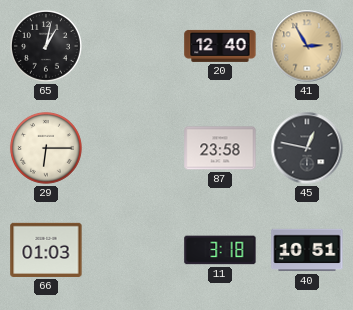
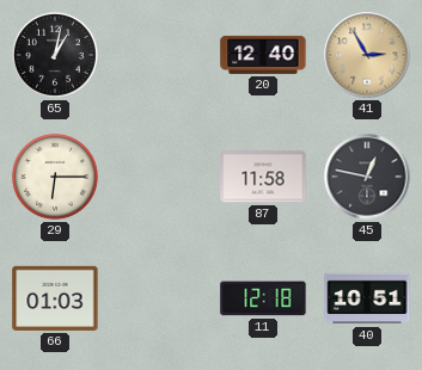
87: 23:58 -> 11:58
11: 3:18 -> 12:18
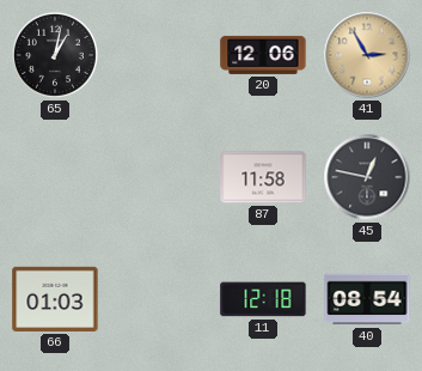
20: 12:40 -> 12:06
29: 6:15 -> none
40: 10:51 -> 08:54
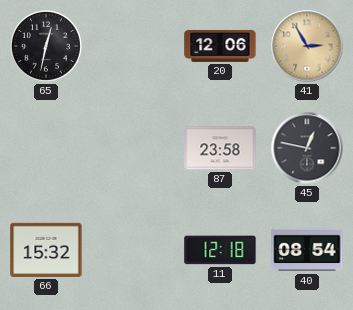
65: 1:02 -> 12:32
87: 11:58 -> 23:58
66: 01:03 -> 15:32
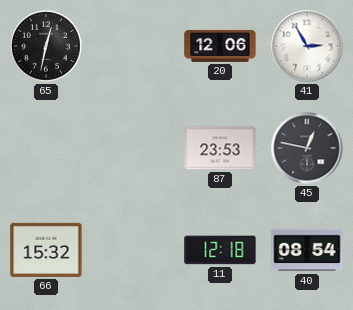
41 dial: champagne -> white
87: 23:58 -> 23:53
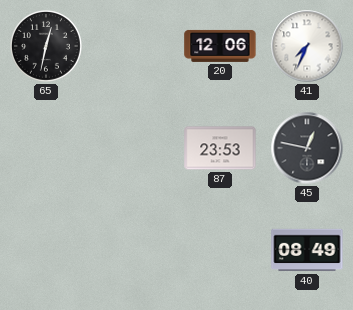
41: 2:55 -> 7:34
66: 15:32 -> none
11: 12:18 -> none
40: 08:54 -> 08:49
